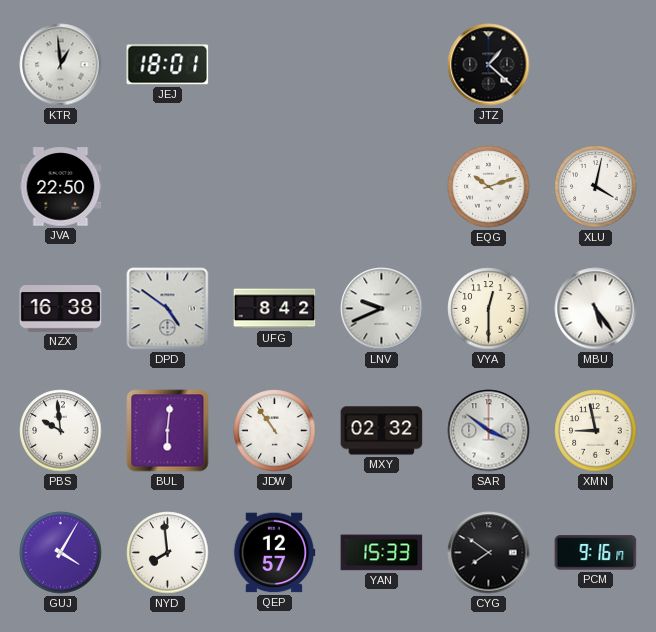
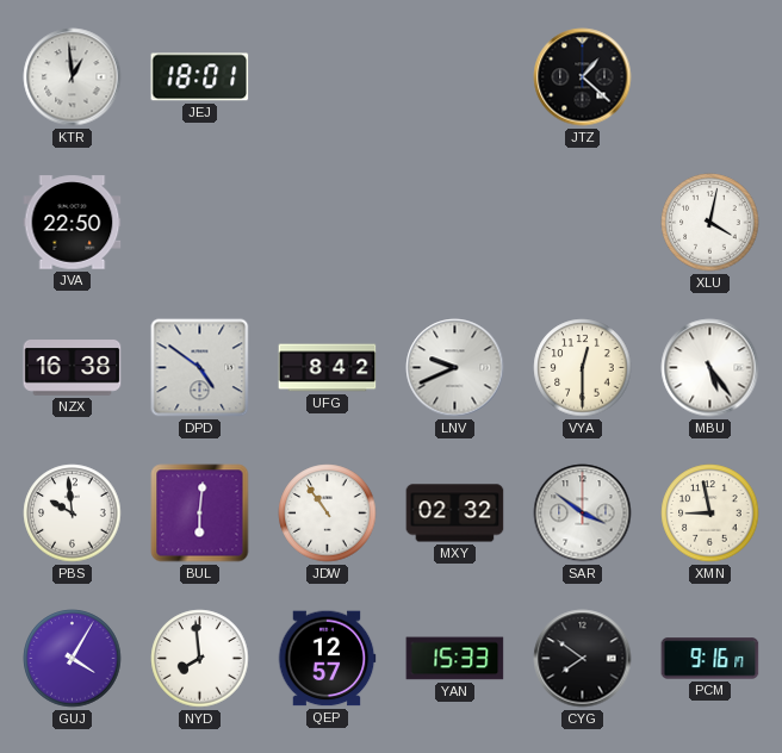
EQG: 10:12 -> none
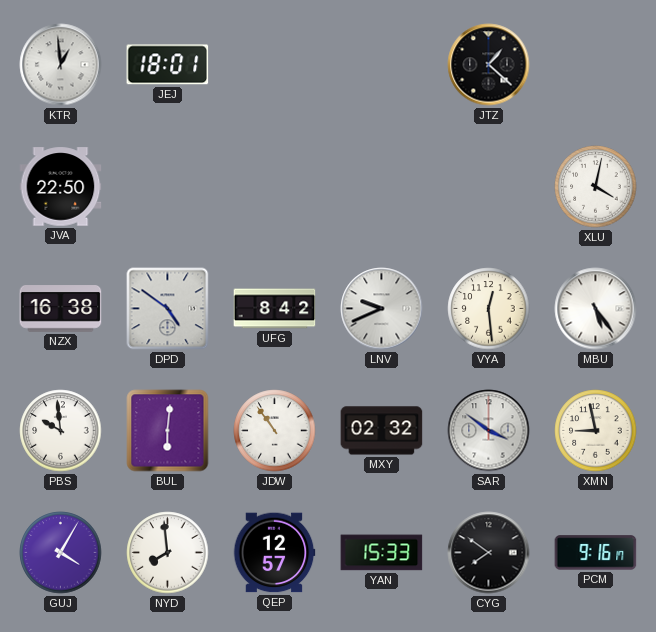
VYA: 12:30 -> 12:29
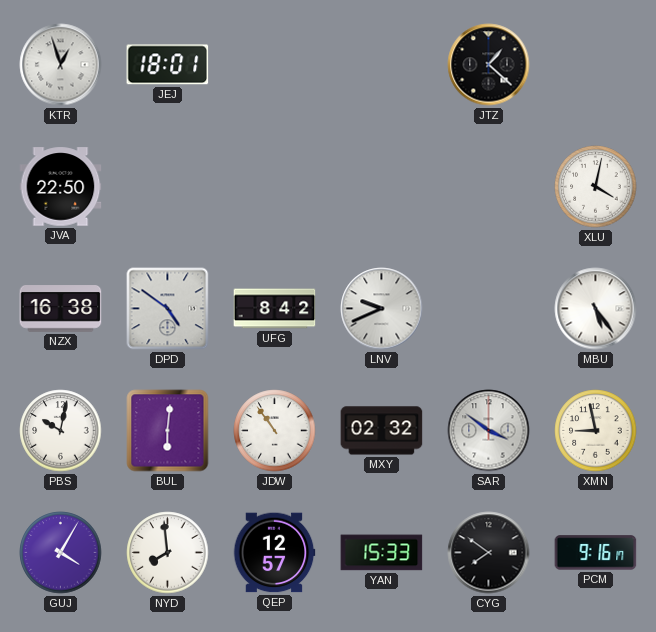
KTR: 12:59 -> 12:57
VYA: 12:29 -> none
PBS: 9:59 -> 10:02
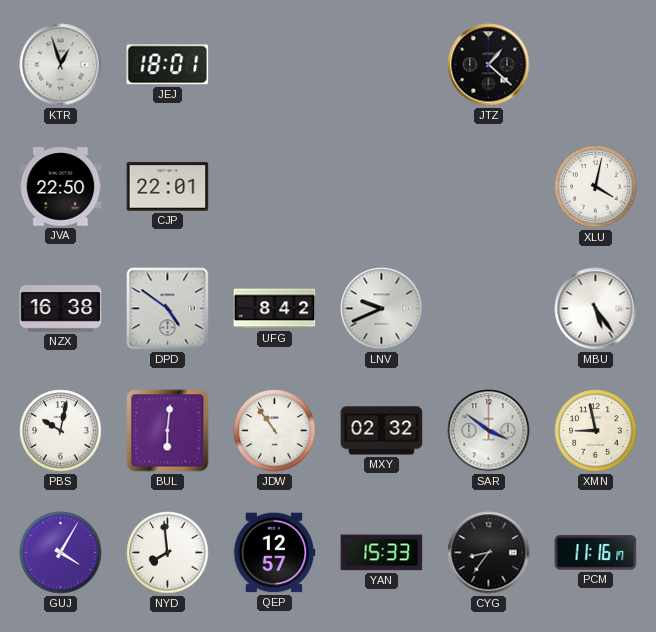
CJP: none -> 22:01
CYG: 7:51 -> 8:36
PCM: 9:16 -> 11:16
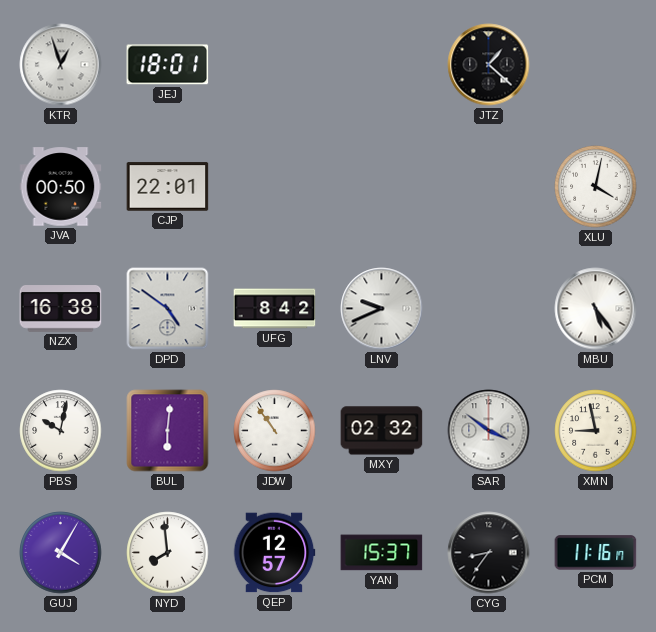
JVA: 22:50 -> 00:50
YAN: 15:33 -> 15:37
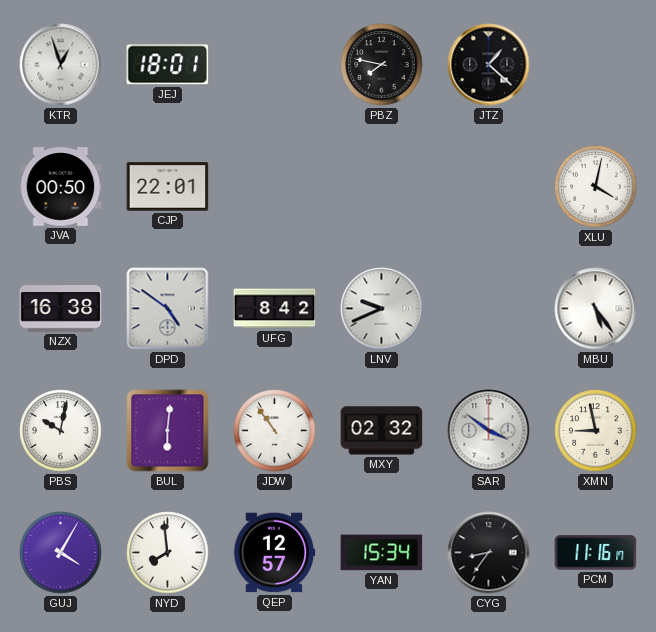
PBZ: none -> 7:47
YAN: 15:37 -> 15:34
